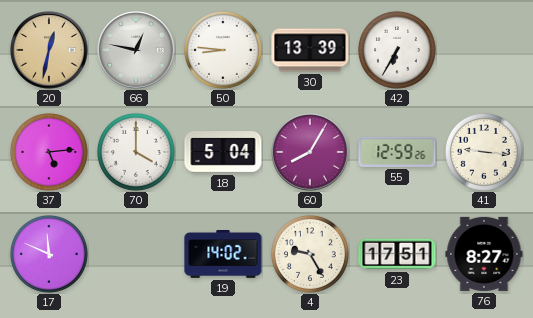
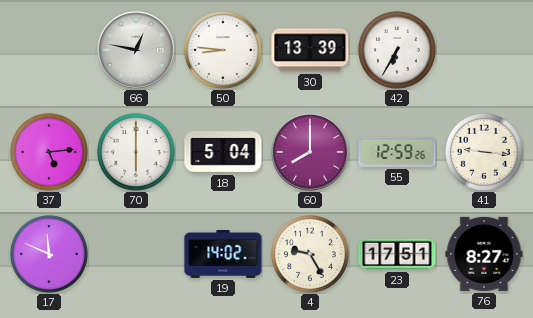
20: 12:32 -> none
70: 4:00 -> 6:00
60: 8:05 -> 8:00
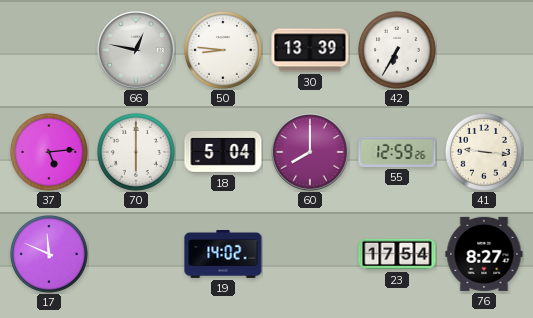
4: 9:25 -> none
23: 17:51 -> 17:54
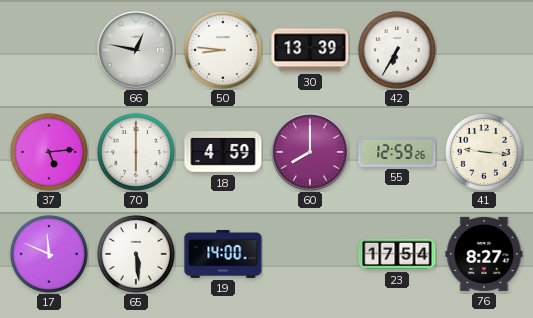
18: 5:04 -> 4:59
65: none -> 5:29
19: 14:02 -> 14:00
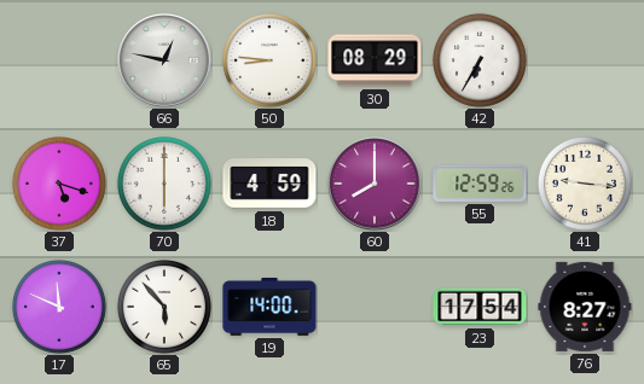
30: 13:39 -> 08:29
37: 5:14 -> 5:18
65: 5:29 -> 5:53
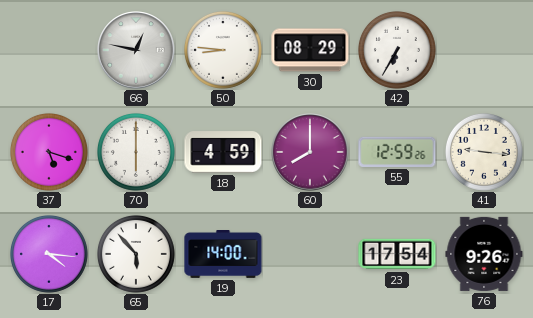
17: 11:49 -> 4:16
76: 8:27 -> 9:26
